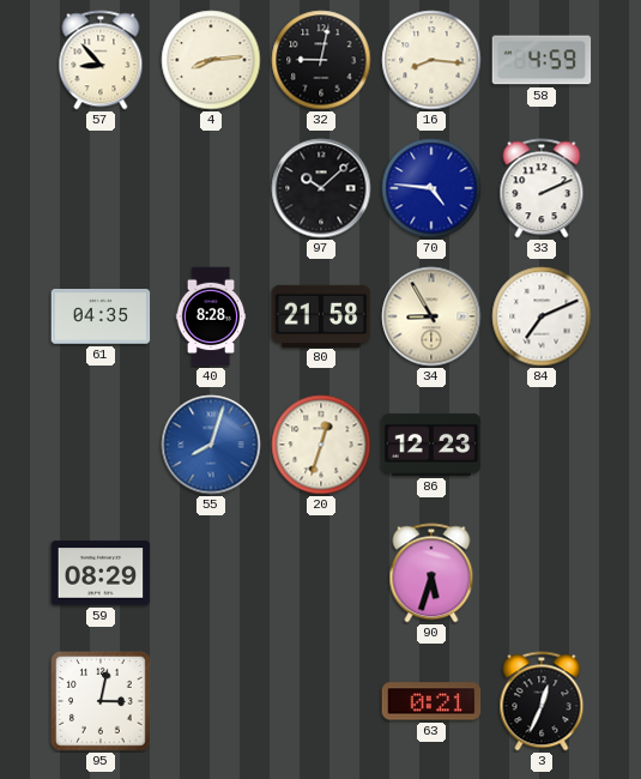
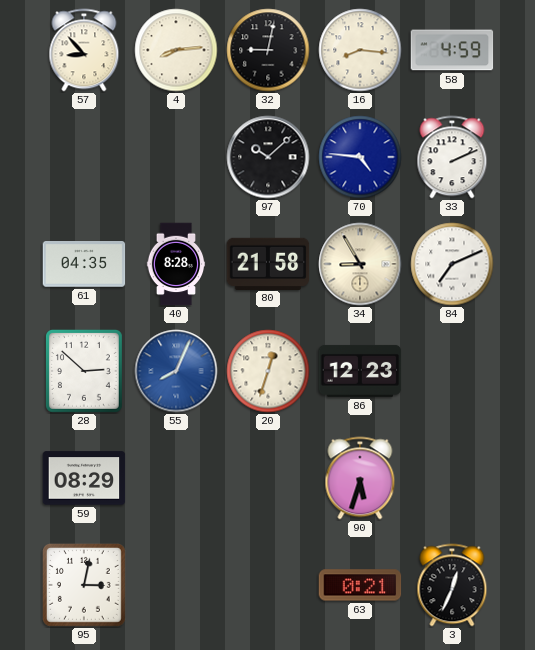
28: none -> 2:52
55: 8:03 -> 8:04
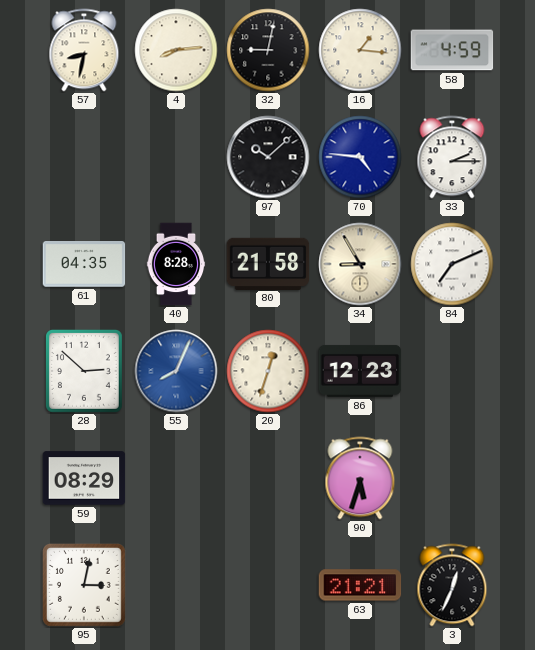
57: 8:53 -> 8:32
16: 8:16 -> 1:16
33: 2:11 -> 2:15
63: 0:21 -> 21:21
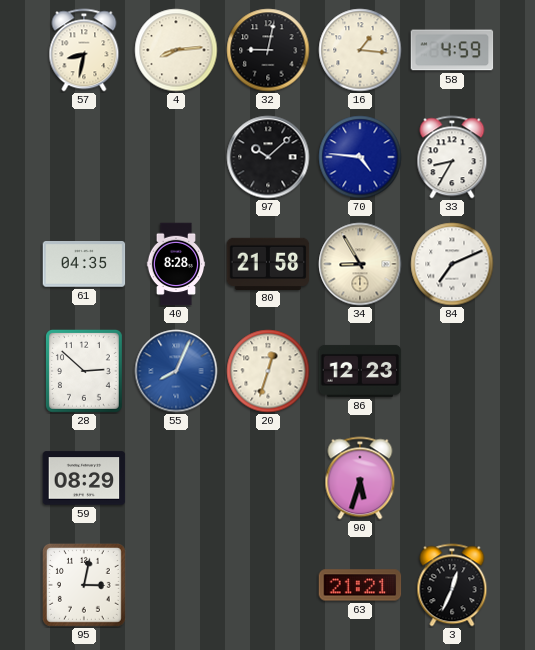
33: 2:15 -> 8:35
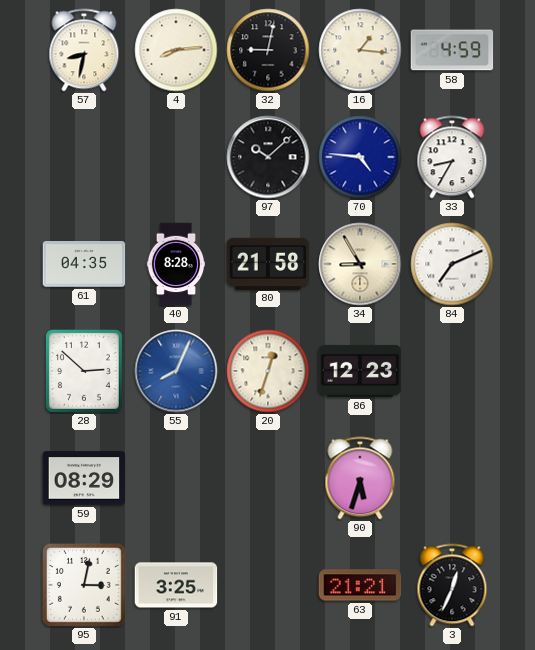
91: none -> 3:25
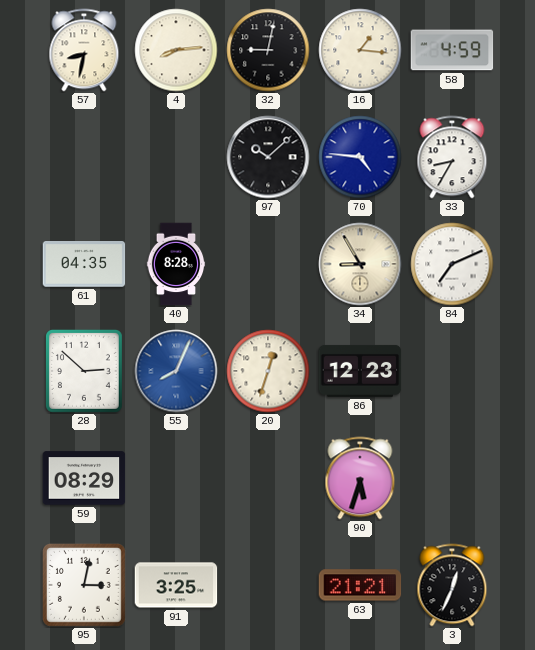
80: 21:58 -> none
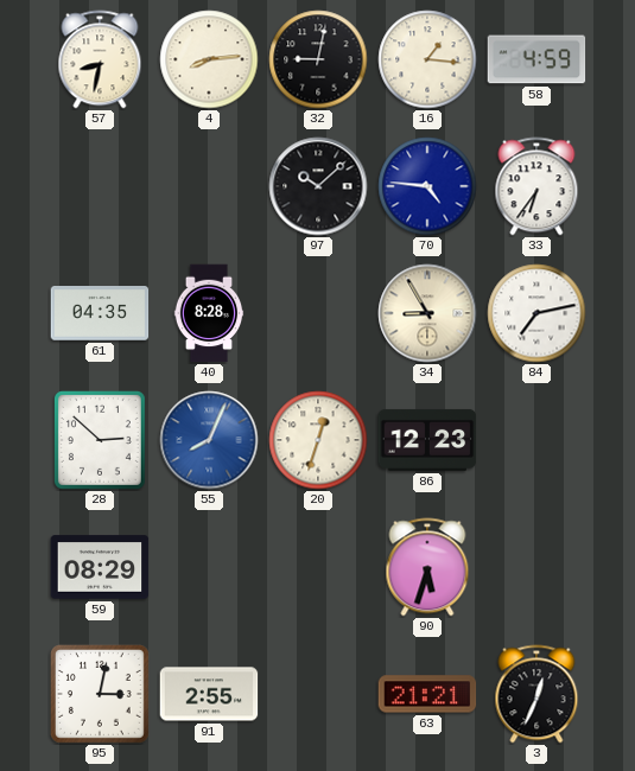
33: 8:35 -> 6:36
84: 7:11 -> 7:13
91: 3:25 -> 2:55
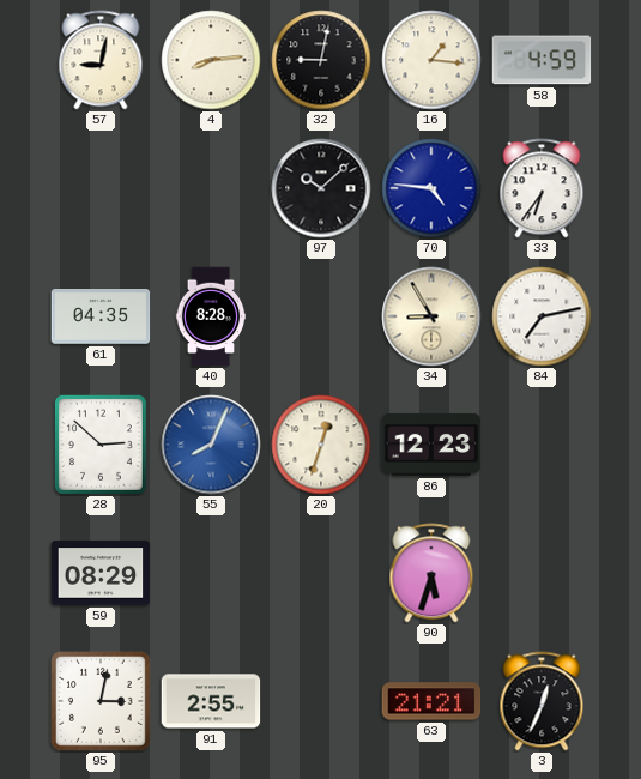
57: 8:32 -> 9:02
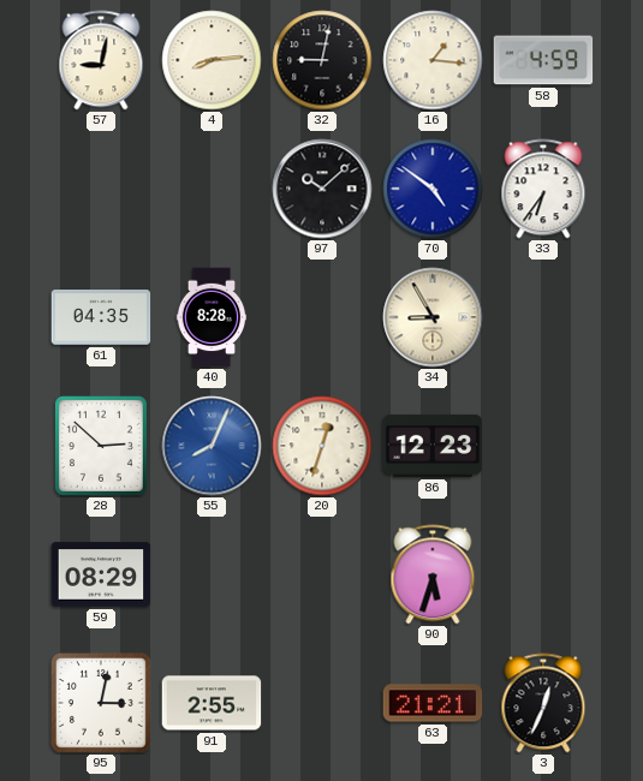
70: 4:46 -> 4:51
84: 7:13 -> none
